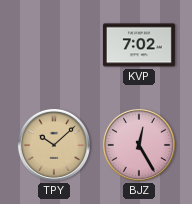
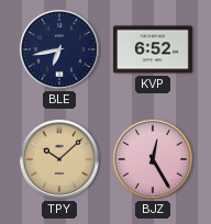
BLE: none -> 6:43
KVP: 7:02 -> 6:52
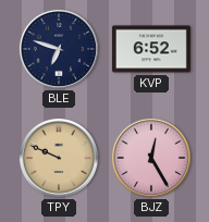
BLE: 6:43 -> 6:48
TPY: 10:08 -> 9:49
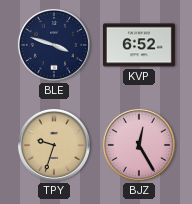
BLE: 6:48 -> 3:48
TPY: 9:49 -> 9:33
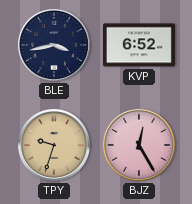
BLE: 3:48 -> 3:43
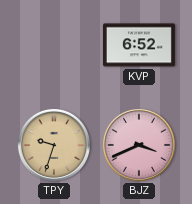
BLE: 3:43 -> none
BJZ: 12:25 -> 3:41
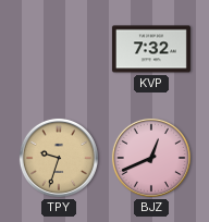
KVP: 6:52 -> 7:32
BJZ: 3:41 -> 12:41
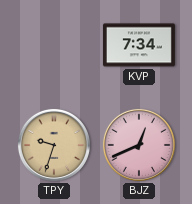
KVP: 7:32 -> 7:34
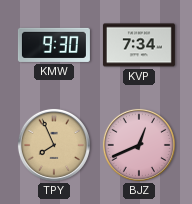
KMW: none -> 9:30
TPY: 9:33 -> 7:56
